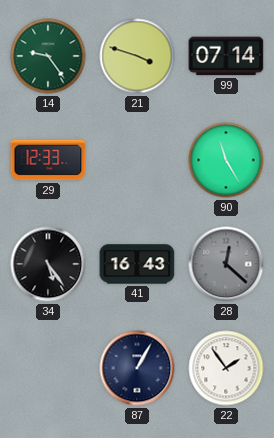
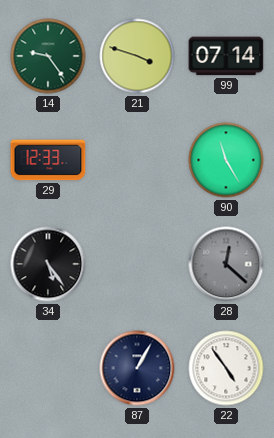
41: 16:43 -> none
22: 1:54 -> 4:54
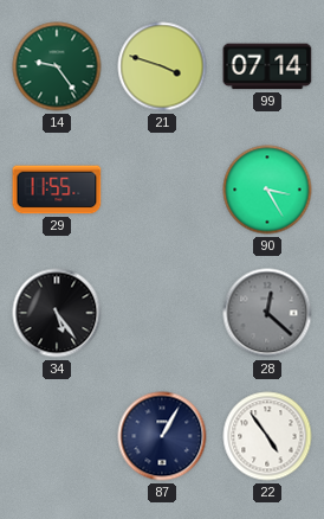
29: 12:33 -> 11:55
90: 11:25 -> 3:25
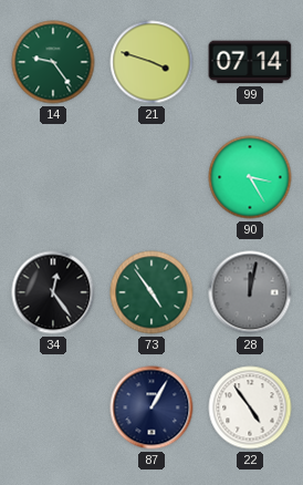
29: 11:55 -> none
34: 5:24 -> 12:24
73: none -> 4:54
28: 12:22 -> 12:02
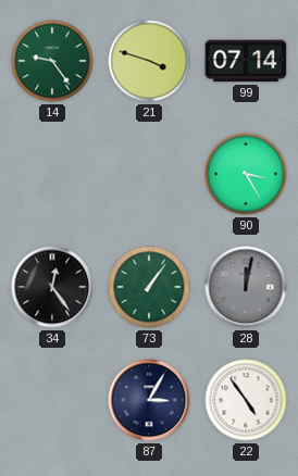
73: 4:54 -> 1:06
87: 1:05 -> 3:05
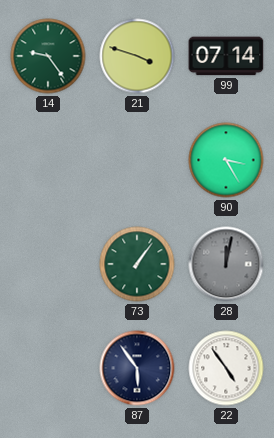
34: 12:24 -> none
87: 3:05 -> 5:54
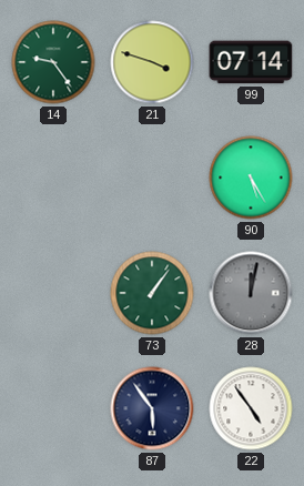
90: 3:25 -> 5:25
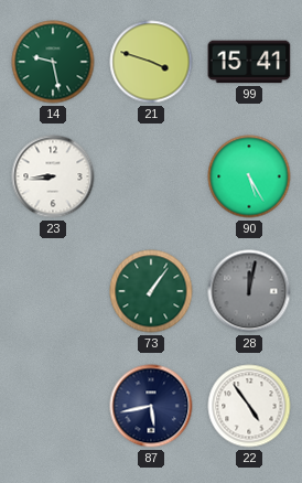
14: 9:24 -> 9:28
99: 07:14 -> 15:41
23: none -> 8:44
87: 5:54 -> 5:43
